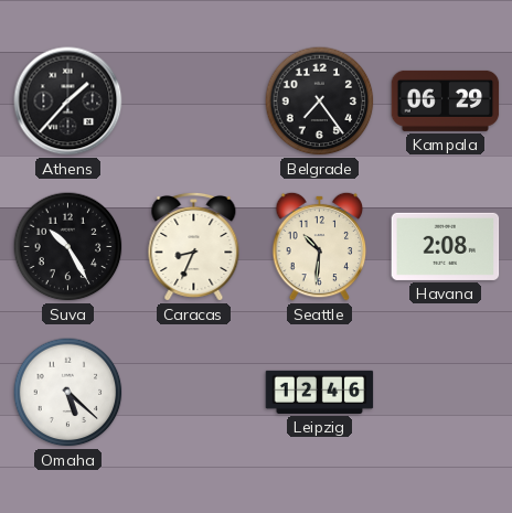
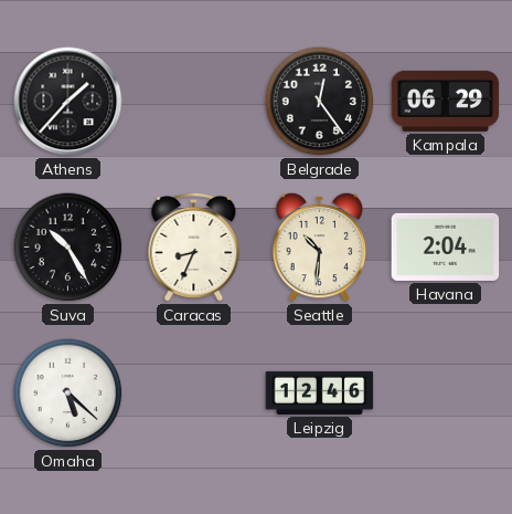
Belgrade: 7:24 -> 12:24
Havana: 2:08 -> 2:04
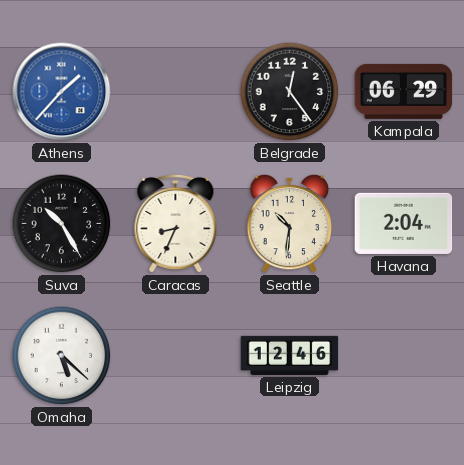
Athens dial: black -> blue
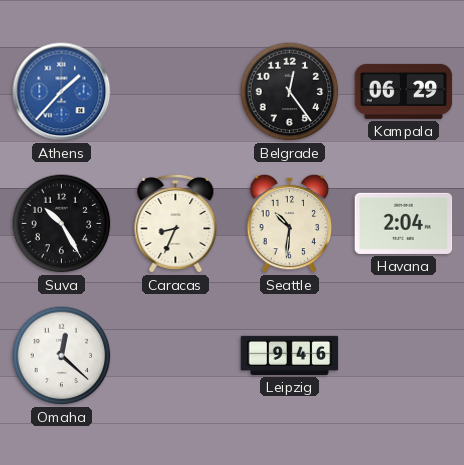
Omaha: 5:22 -> 12:22
Leipzig: 12:46 -> 9:46
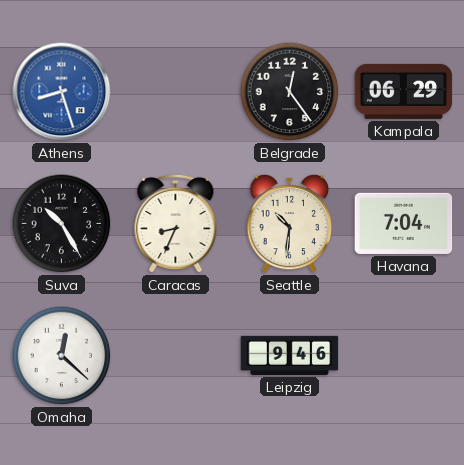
Athens: 1:37 -> 8:27
Havana: 2:04 -> 7:04
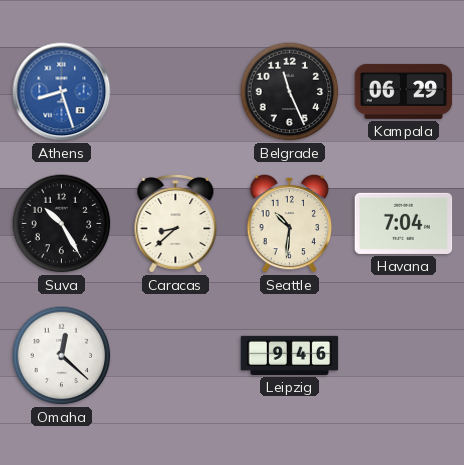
Belgrade: 12:24 -> 11:26
Caracas: 8:34 -> 8:38
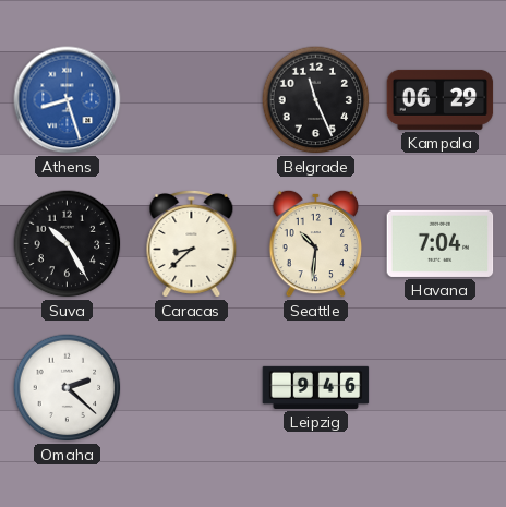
Omaha: 12:22 -> 2:22
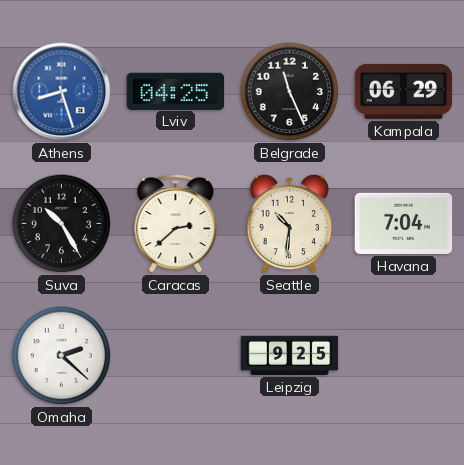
Lviv: none -> 04:25
Caracas: 8:38 -> 2:38
Leipzig: 9:46 -> 9:25
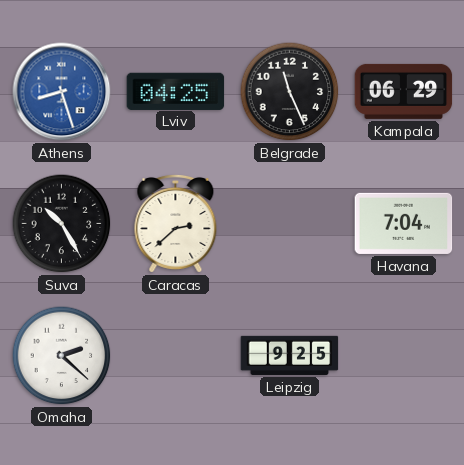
Seattle: 10:31 -> none
